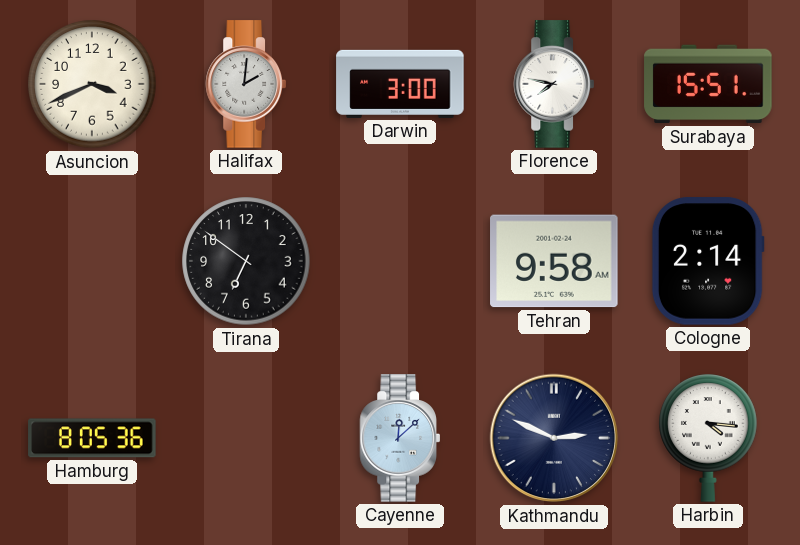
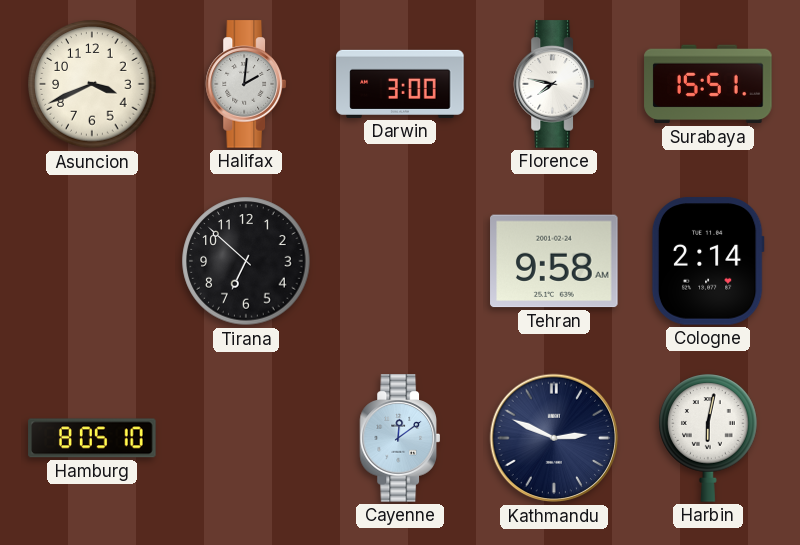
Tirana: 6:51 -> 6:52
Hamburg: 8:05:36 -> 8:05:10
Cayenne: 12:08 -> 12:09
Harbin: 4:16 -> 6:02
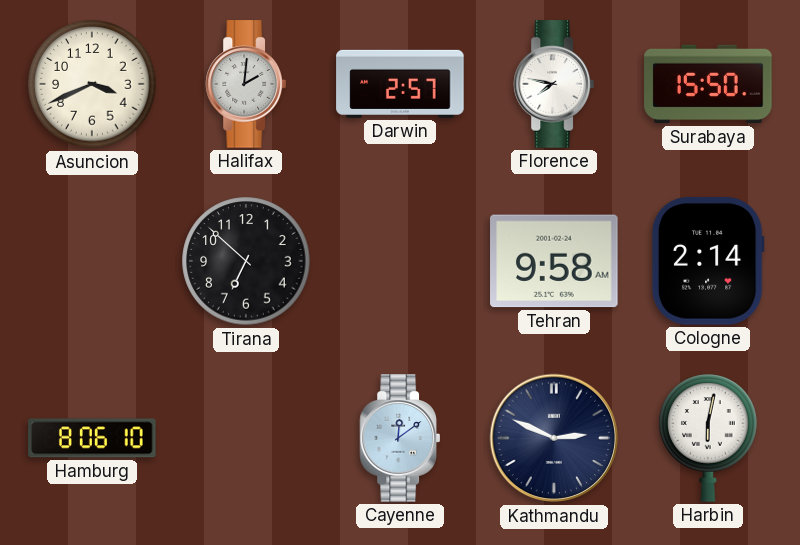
Darwin: 3:00 -> 2:57
Surabaya: 15:51 -> 15:50
Hamburg: 8:05 -> 8:06
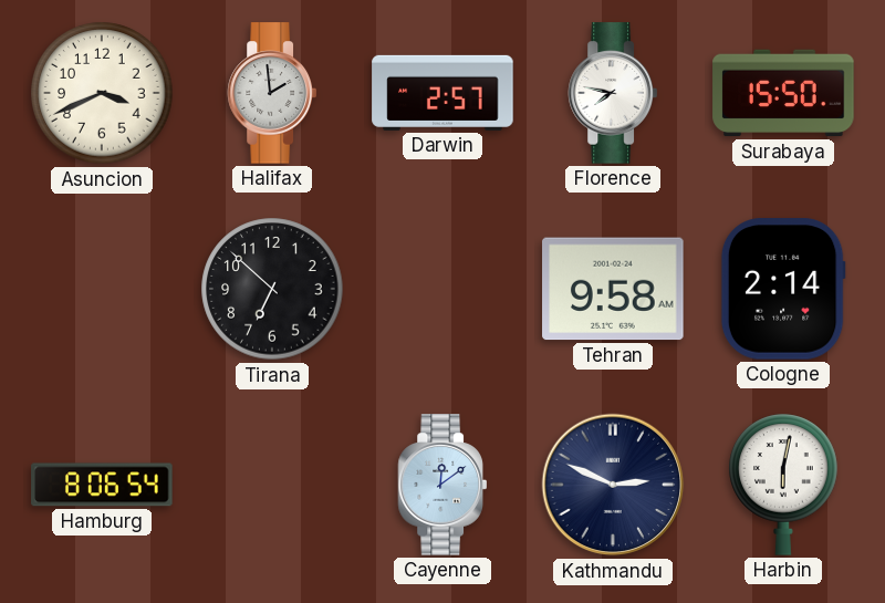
Halifax: 2:01 -> 1:59
Hamburg: 8:06:10 -> 8:06:54
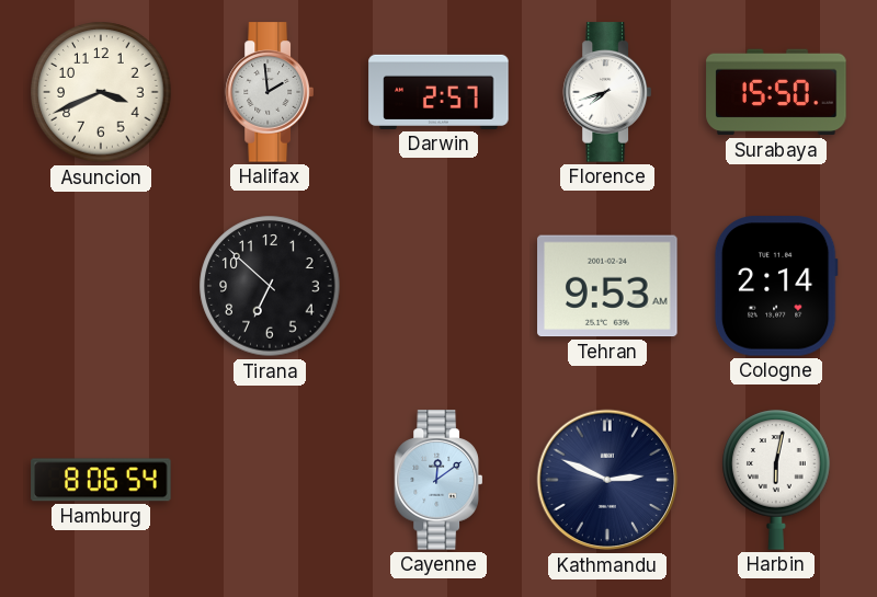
Florence: 7:47 -> 7:42
Tehran: 9:58 -> 9:53
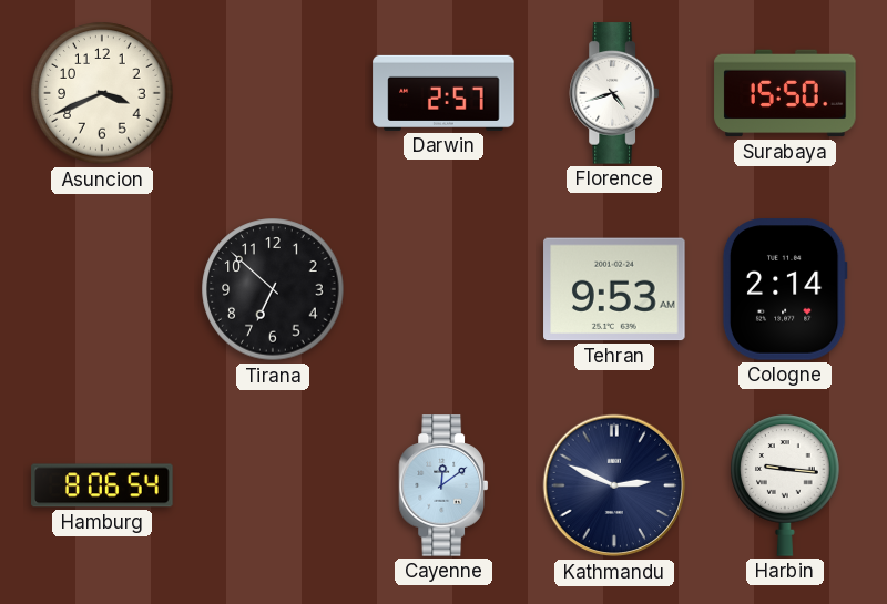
Halifax: 1:59 -> none
Florence: 7:42 -> 4:42
Harbin: 6:02 -> 9:16
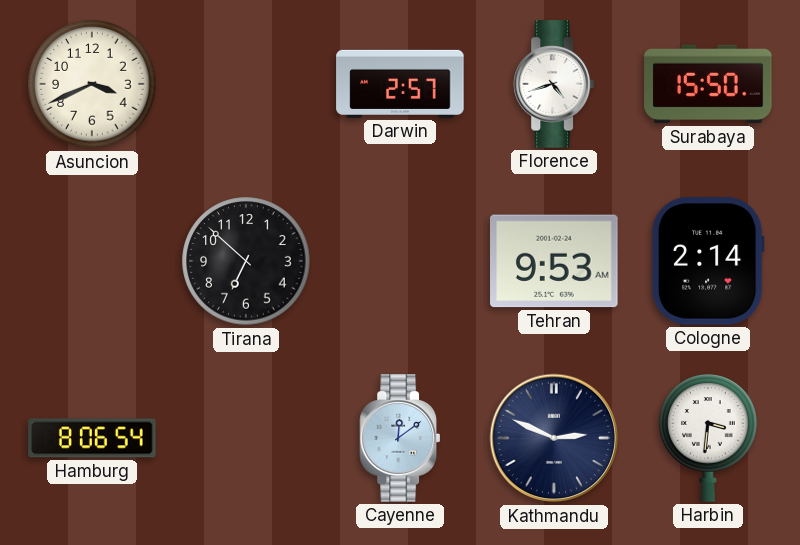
Harbin: 9:16 -> 3:31
